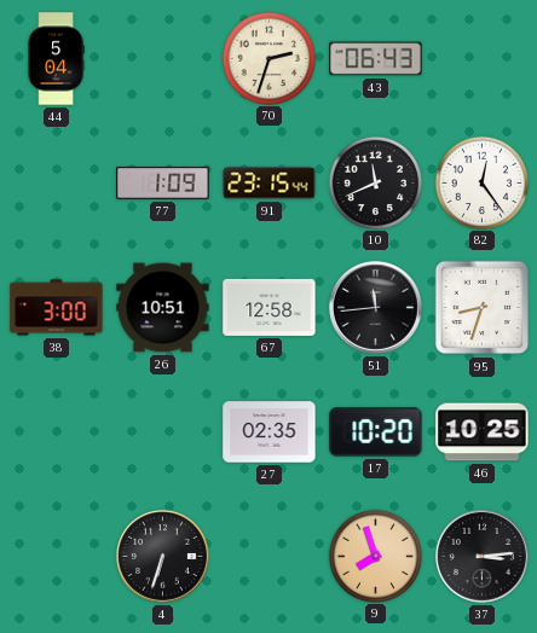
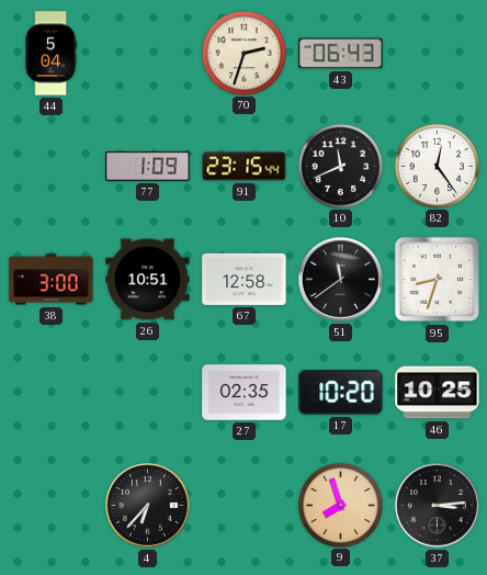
51: 11:44 -> 11:39
4: 6:33 -> 6:37
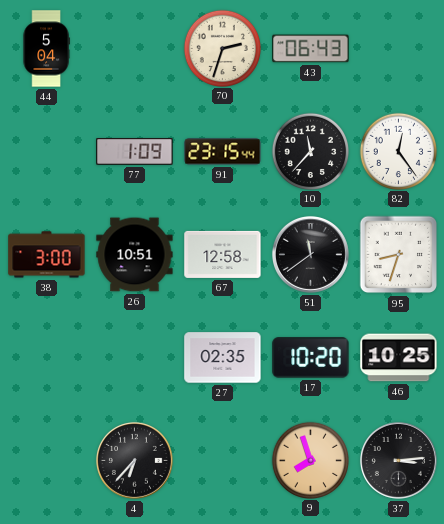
10: 11:41 -> 11:37
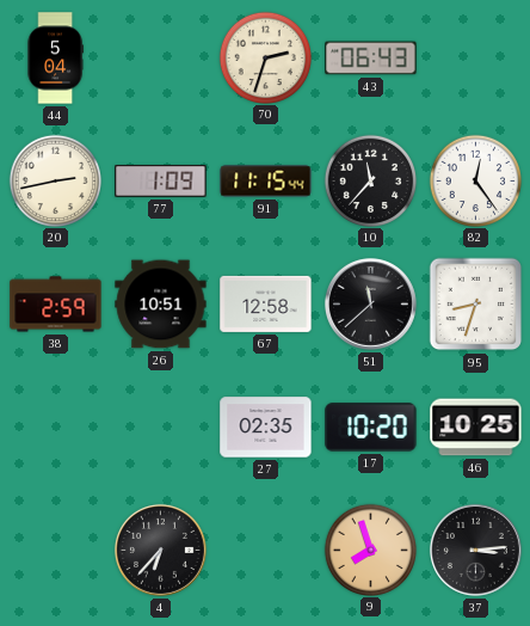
20: none -> 2:43
91: 23:15 -> 11:15
38: 3:00 -> 2:59
51: 11:39 -> 11:38
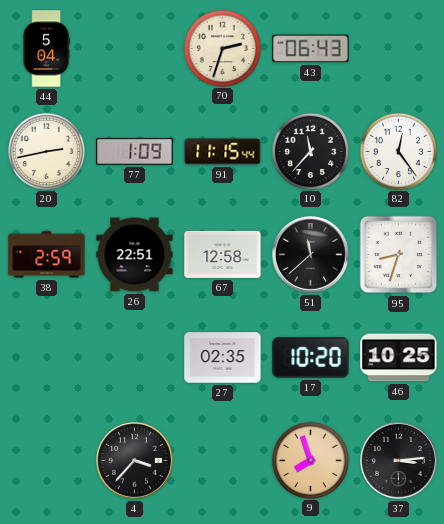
26: 10:51 -> 22:51
4: 6:37 -> 3:37
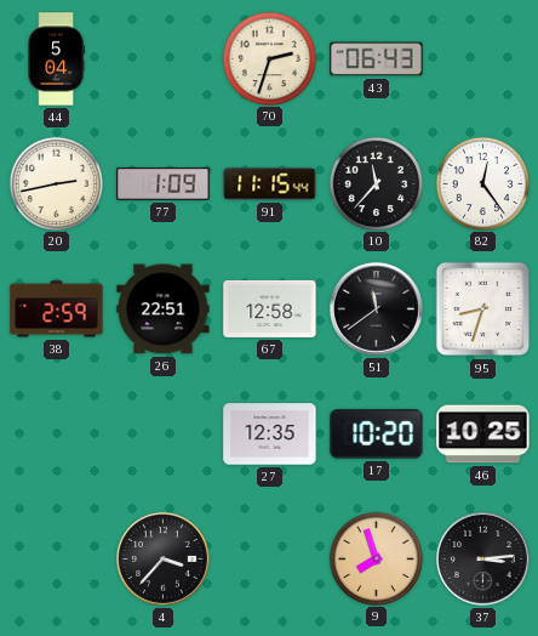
51: 11:38 -> 11:39
27: 02:35 -> 12:35
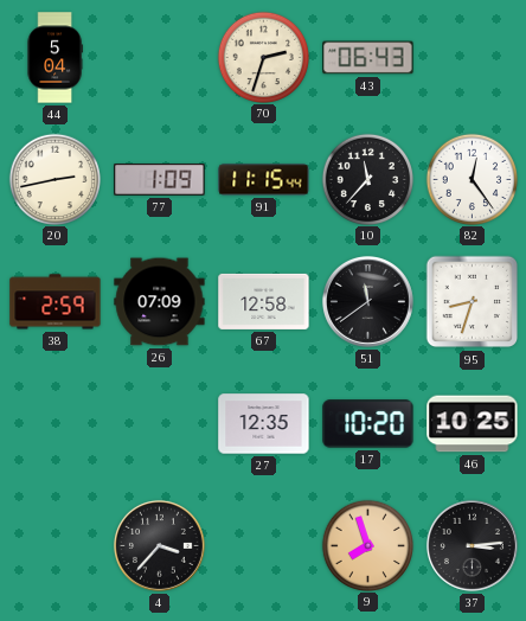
26: 22:51 -> 07:09
